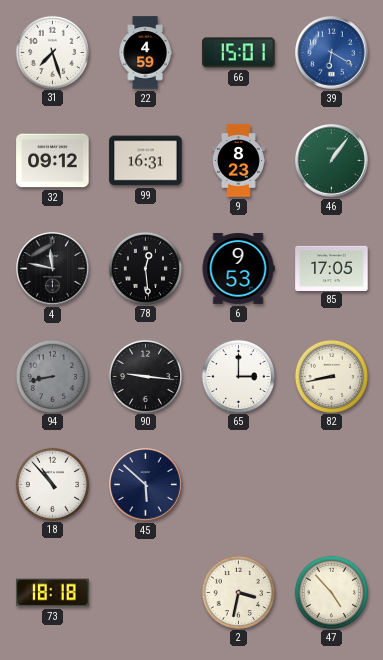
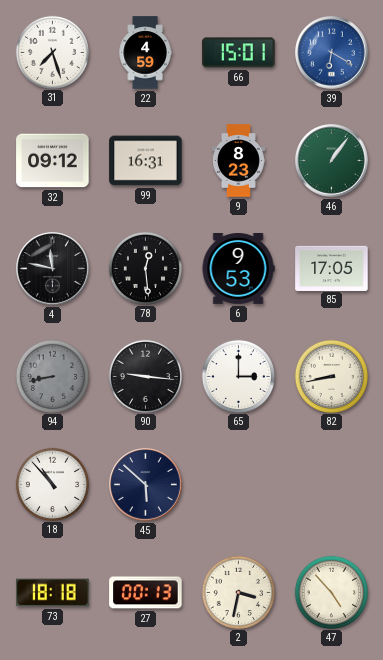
27: none -> 00:13
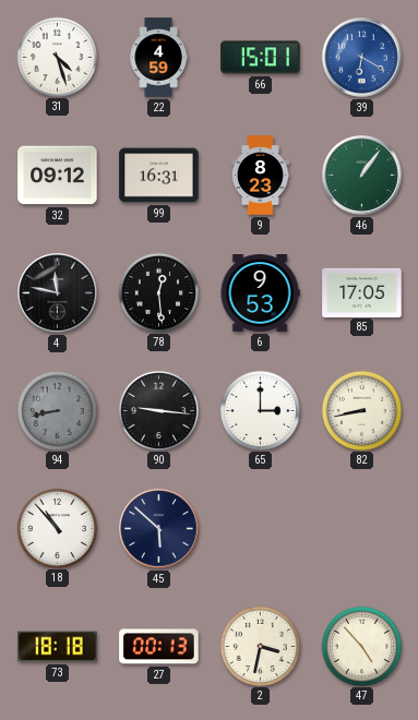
31: 7:27 -> 4:27
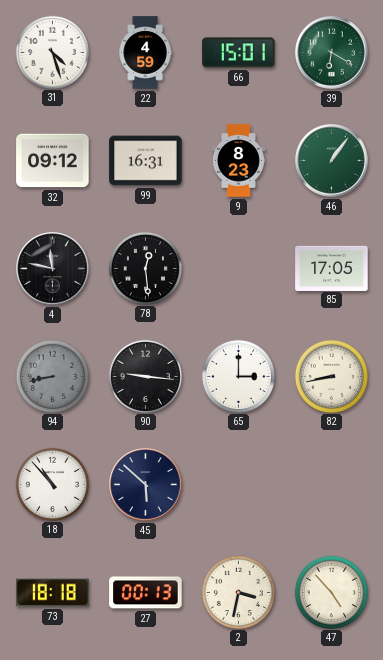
39 dial: blue -> green
6: 9:53 -> none
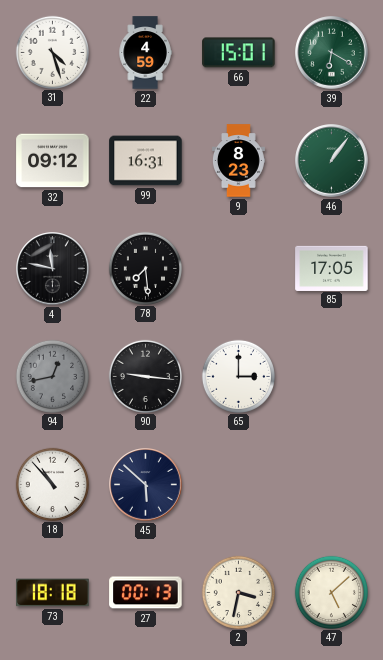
78: 12:29 -> 7:29
94: 8:43 -> 12:43
82: 8:43 -> none
47: 4:53 -> 5:08
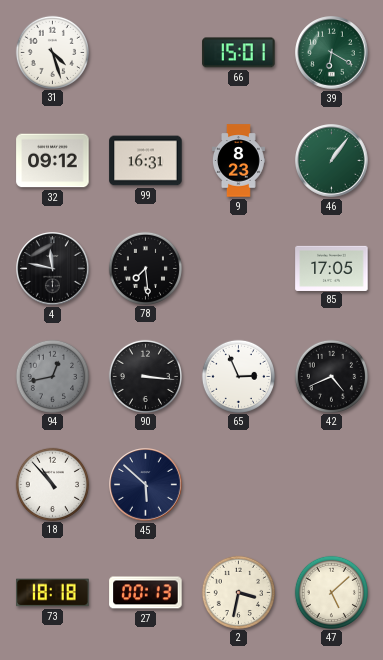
22: 4:59 -> none
90: 9:16 -> 3:16
65: 3:00 -> 2:56
42: none -> 4:41
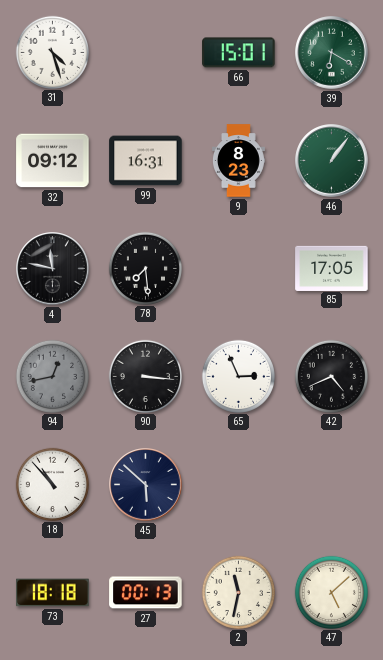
2: 3:32 -> 11:32
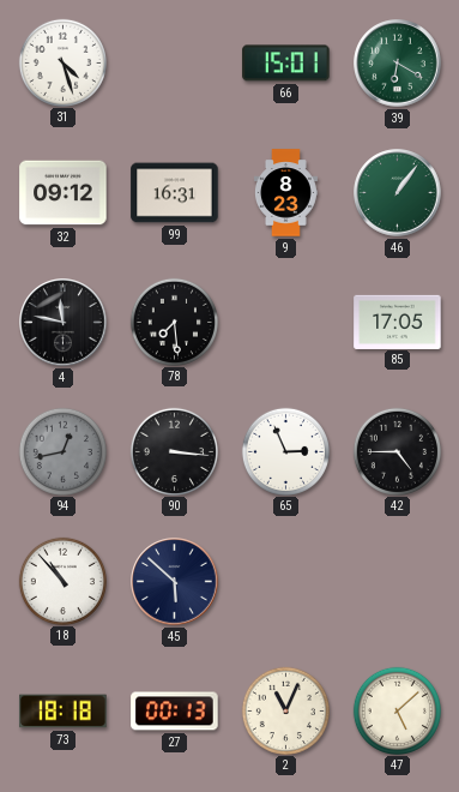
42: 4:41 -> 4:45
2: 11:32 -> 11:04
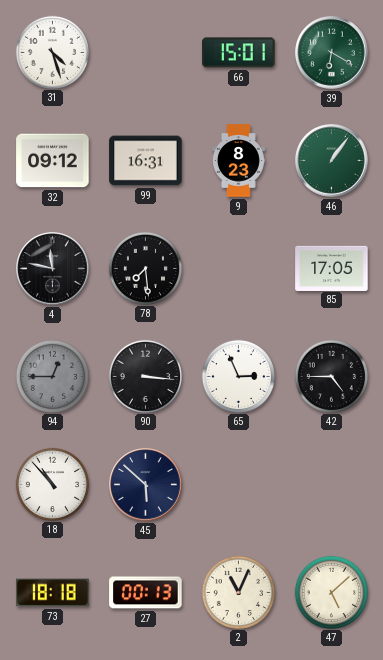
94: 12:43 -> 12:45
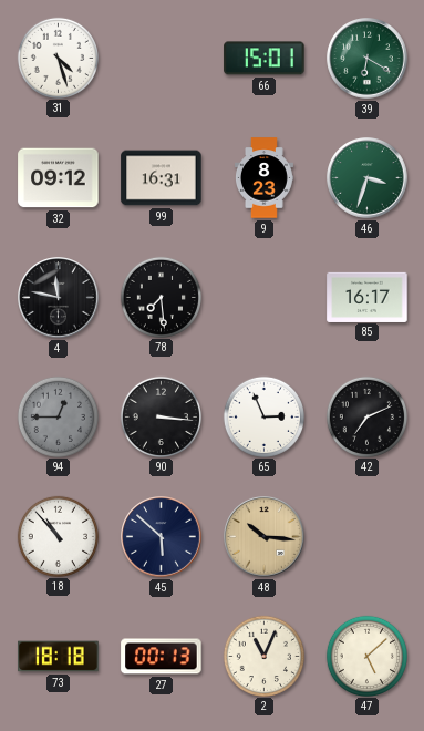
46: 1:06 -> 3:33
85: 17:05 -> 16:17
42: 4:45 -> 7:11
48: none -> 10:16
